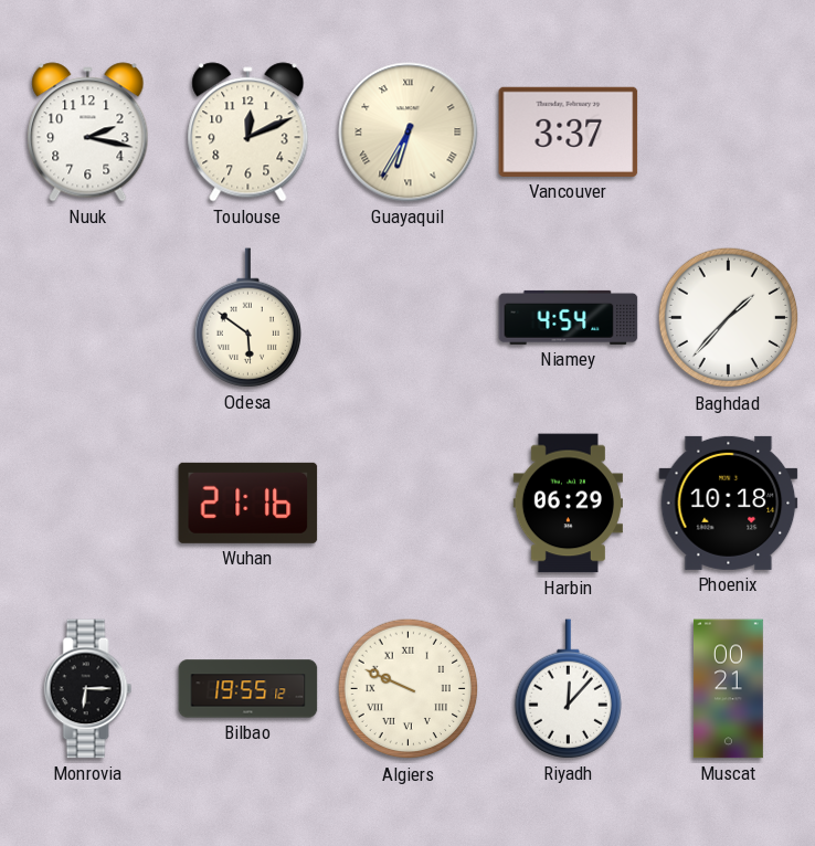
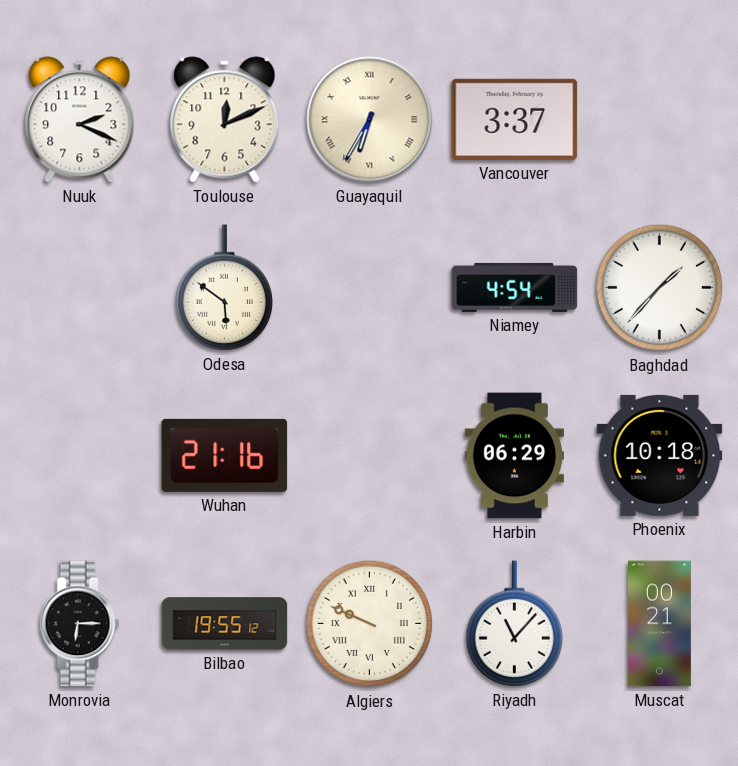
Nuuk: 2:17 -> 2:19
Riyadh: 12:07 -> 11:07
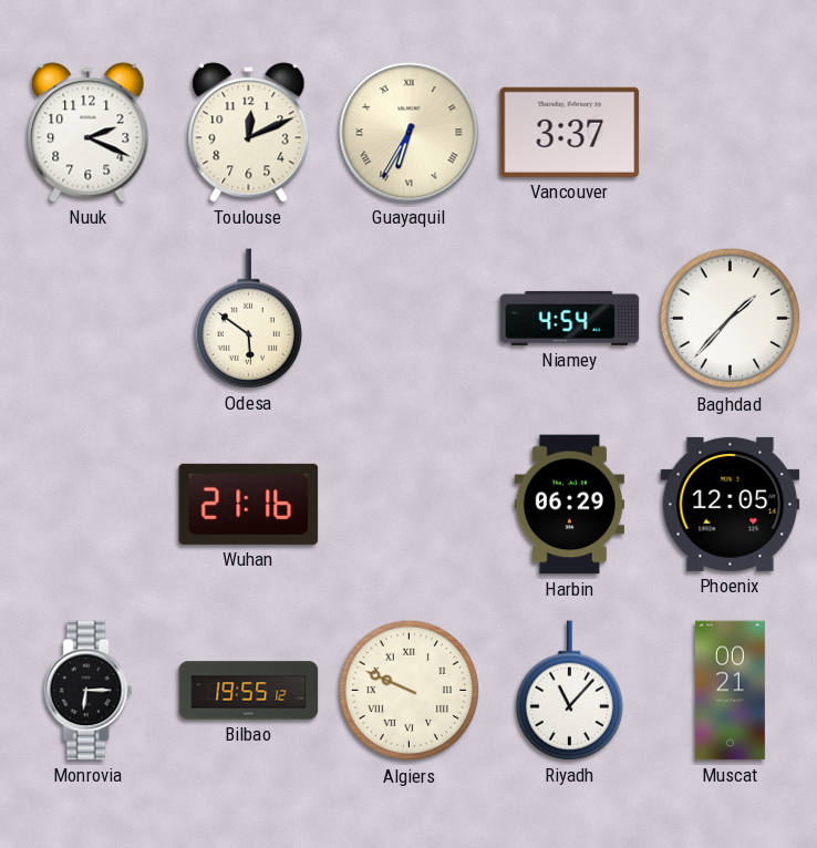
Phoenix: 10:18 -> 12:05
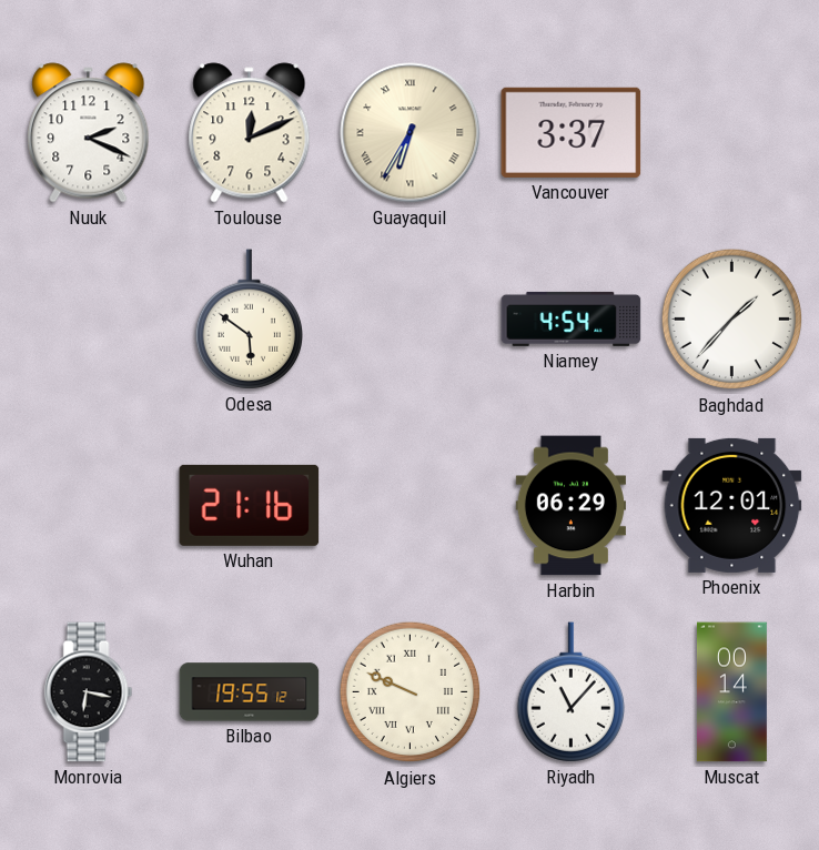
Phoenix: 12:05 -> 12:01
Monrovia: 6:15 -> 6:17
Muscat: 00:21 -> 00:14
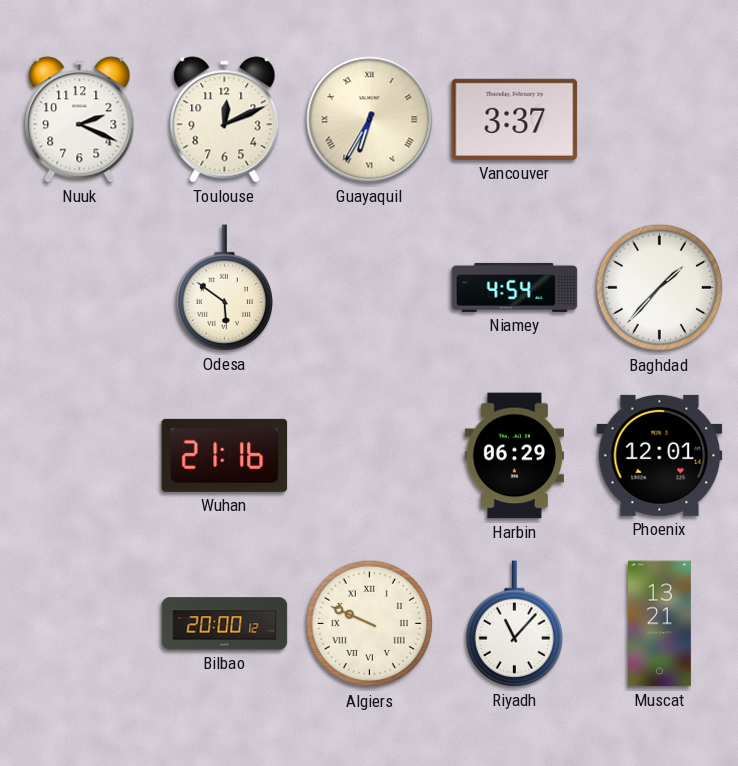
Monrovia: 6:17 -> none
Bilbao: 19:55 -> 20:00
Muscat: 00:14 -> 13:21
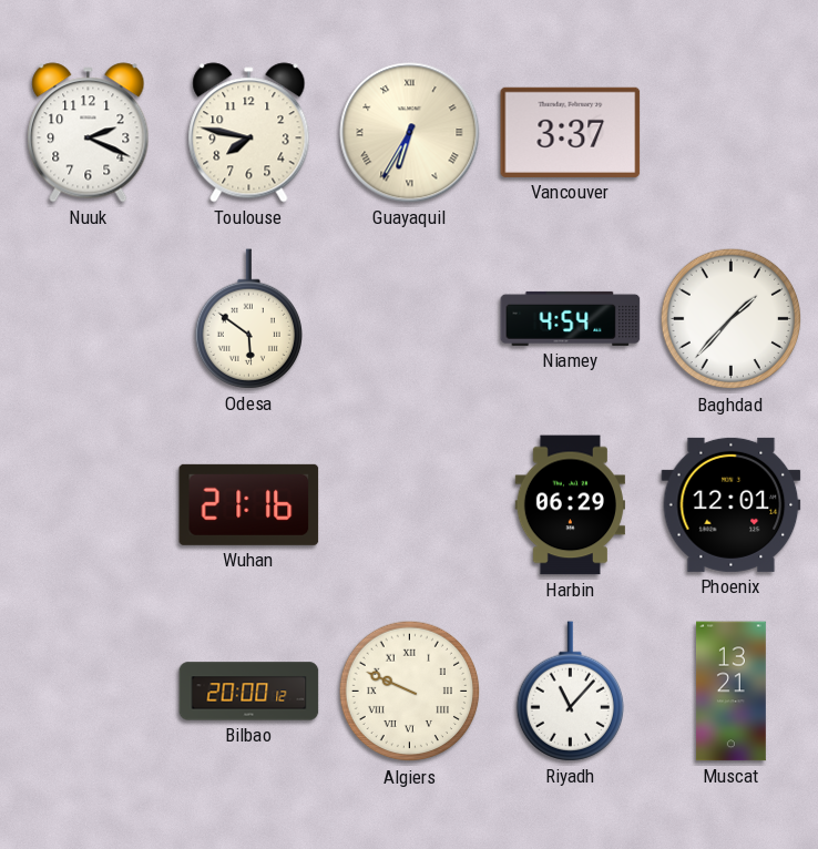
Toulouse: 12:11 -> 7:47
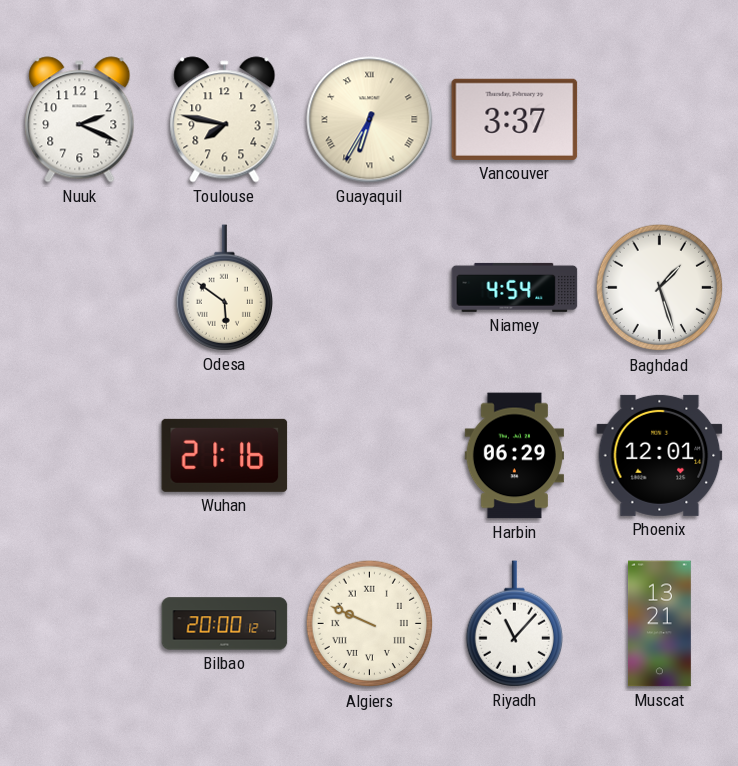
Baghdad: 1:37 -> 1:27
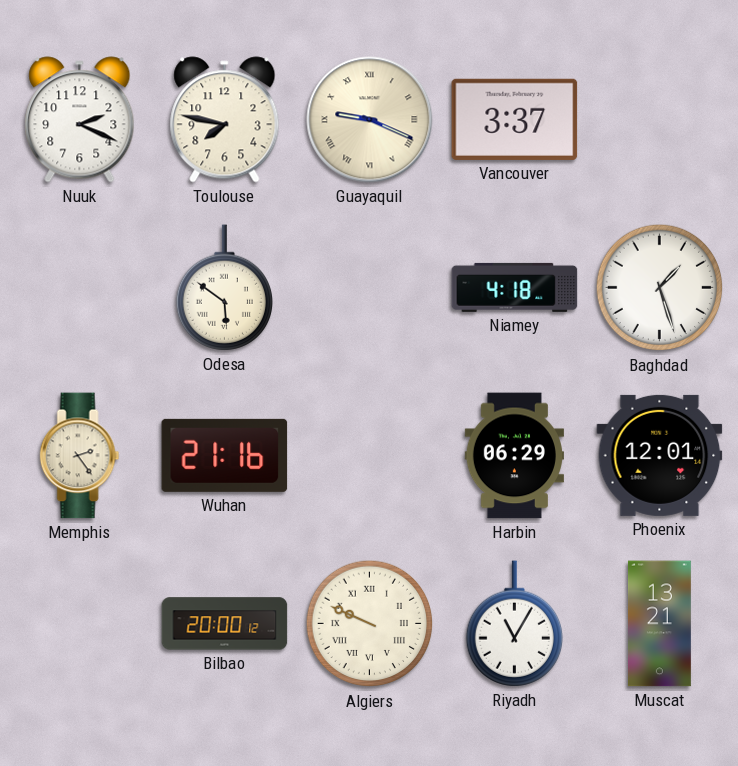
Guayaquil: 6:35 -> 9:19
Niamey: 4:54 -> 4:18
Memphis: none -> 2:24
Riyadh: 11:07 -> 11:05
